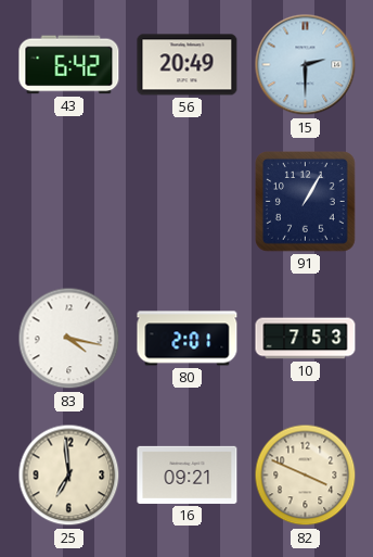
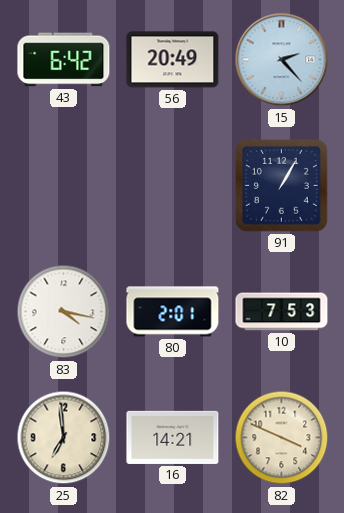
15: 2:30 -> 2:23
16: 09:21 -> 14:21
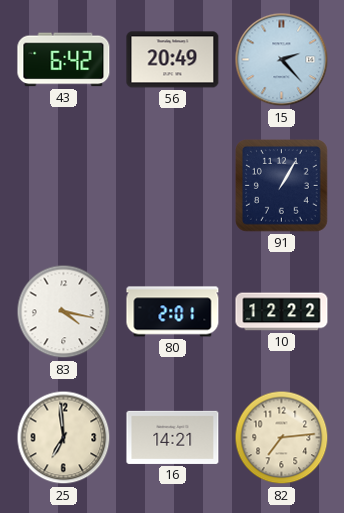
10: 7:53 -> 12:22
82: 3:49 -> 7:14
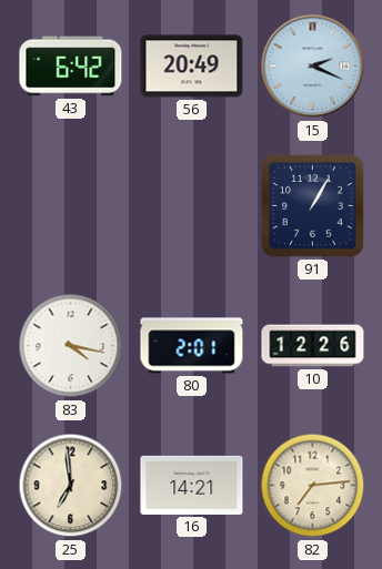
15: 2:23 -> 2:19
10: 12:22 -> 12:26
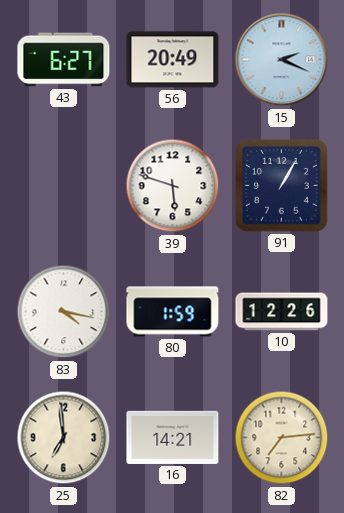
43: 6:42 -> 6:27
39: none -> 5:48
80: 2:01 -> 1:59
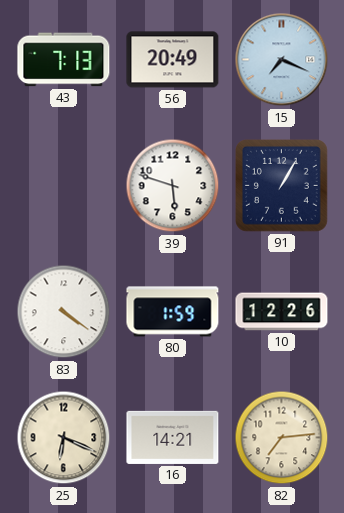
43: 6:27 -> 7:13
15: 2:19 -> 7:19
83: 4:17 -> 4:21
25: 6:59 -> 6:19
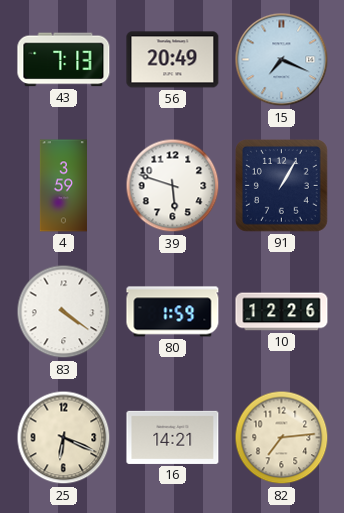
4: none -> 3:59
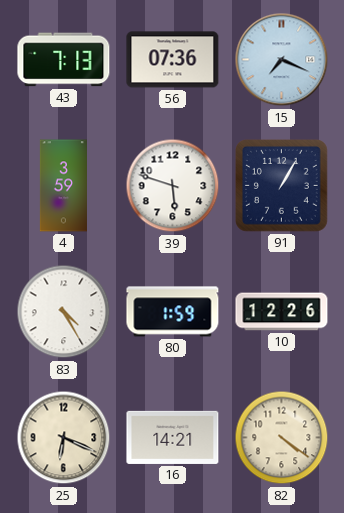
56: 20:49 -> 07:36
83: 4:21 -> 4:25
82: 7:14 -> 4:21
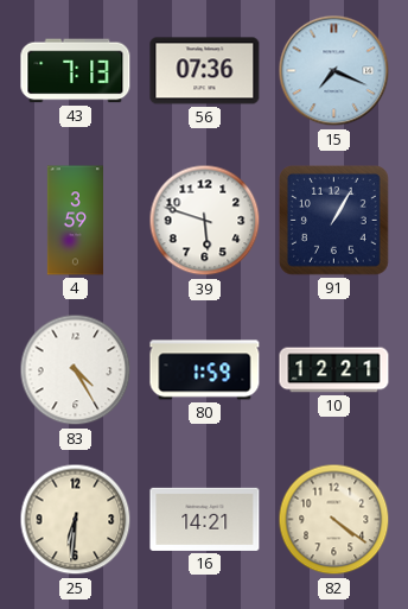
10: 12:26 -> 12:21
25: 6:19 -> 6:31
